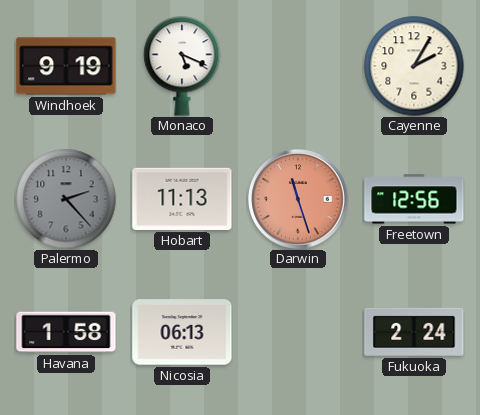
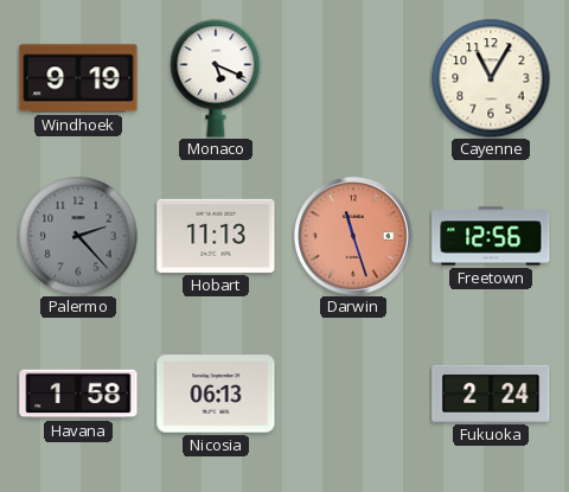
Cayenne: 2:05 -> 11:05
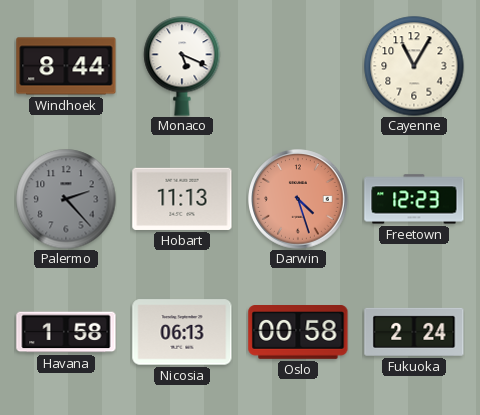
Windhoek: 9:19 -> 8:44
Darwin: 11:27 -> 4:27
Freetown: 12:56 -> 12:23
Oslo: none -> 00:58
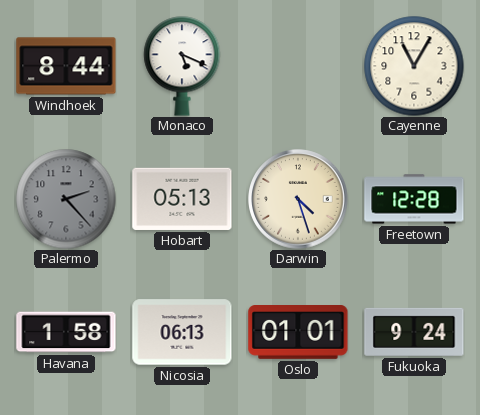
Hobart: 11:13 -> 05:13
Darwin dial: salmon -> cream
Freetown: 12:23 -> 12:28
Oslo: 00:58 -> 01:01
Fukuoka: 2:24 -> 9:24
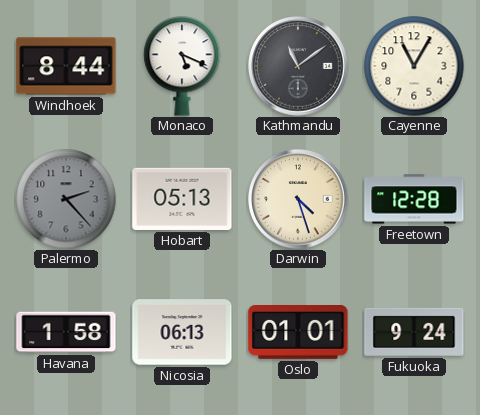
Kathmandu: none -> 11:09
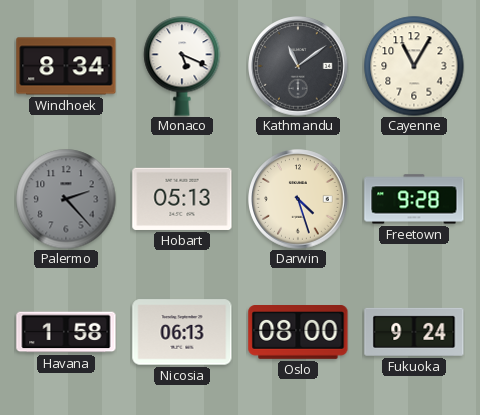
Windhoek: 8:44 -> 8:34
Freetown: 12:28 -> 9:28
Oslo: 01:01 -> 08:00
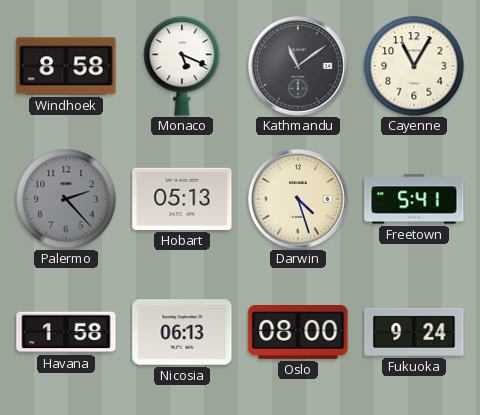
Windhoek: 8:34 -> 8:58
Freetown: 9:28 -> 5:41
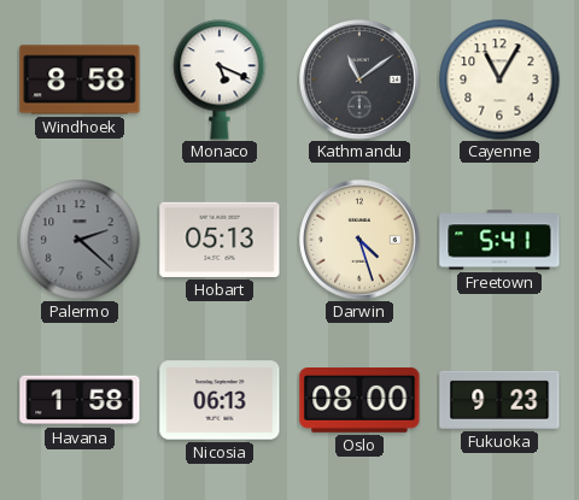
Palermo: 2:23 -> 2:22
Fukuoka: 9:24 -> 9:23
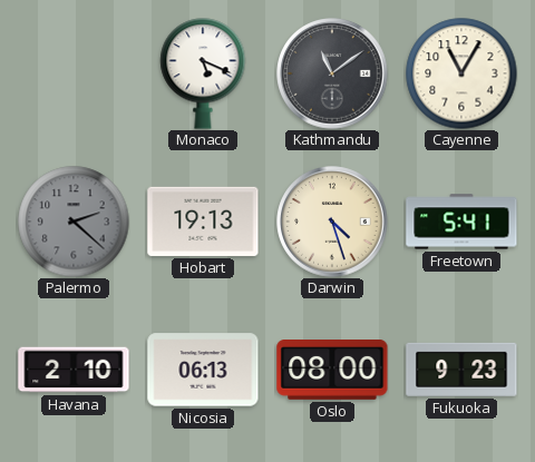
Windhoek: 8:58 -> none
Hobart: 05:13 -> 19:13
Havana: 1:58 -> 2:10
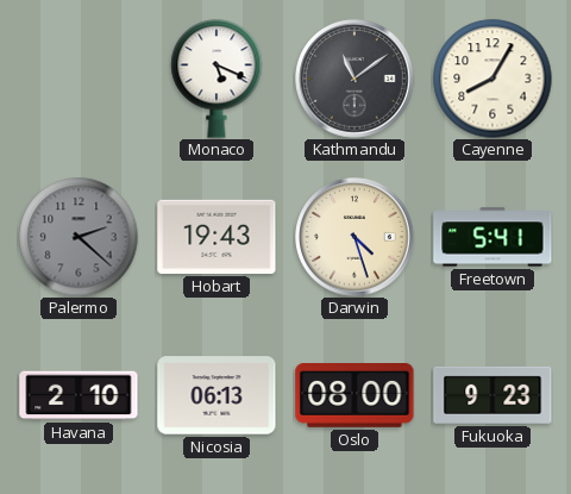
Cayenne: 11:05 -> 8:05
Hobart: 19:13 -> 19:43
